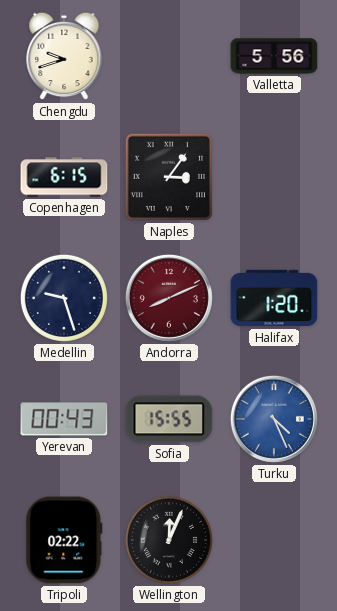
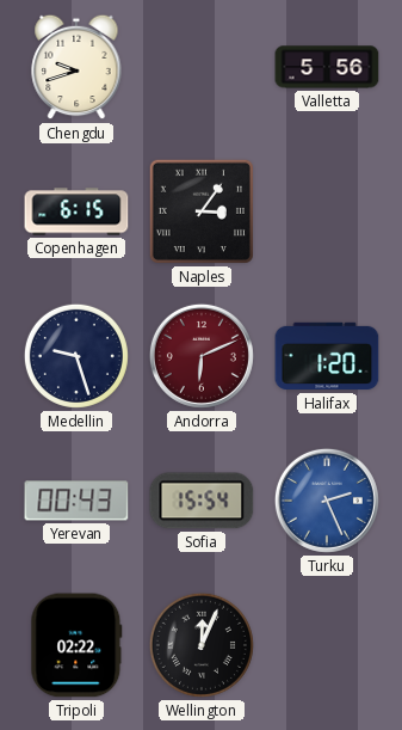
Andorra: 8:11 -> 6:11
Sofia: 15:55 -> 15:54
Turku: 4:26 -> 2:26
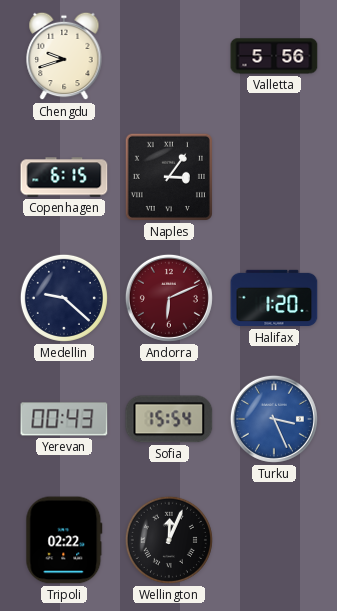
Medellin: 9:27 -> 9:22
Turku: 2:26 -> 3:26
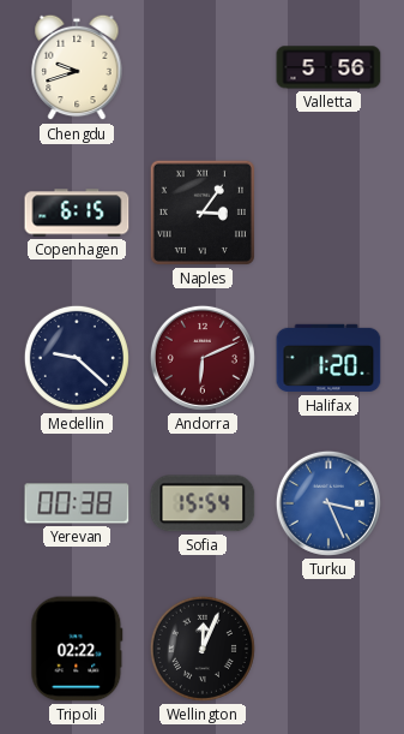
Yerevan: 00:43 -> 00:38
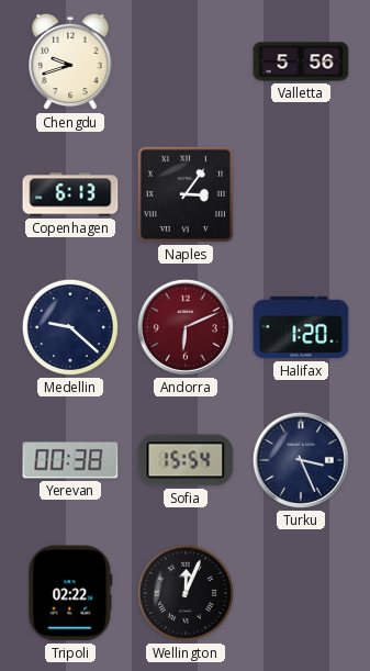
Copenhagen: 6:15 -> 6:13
Turku dial: blue -> navy
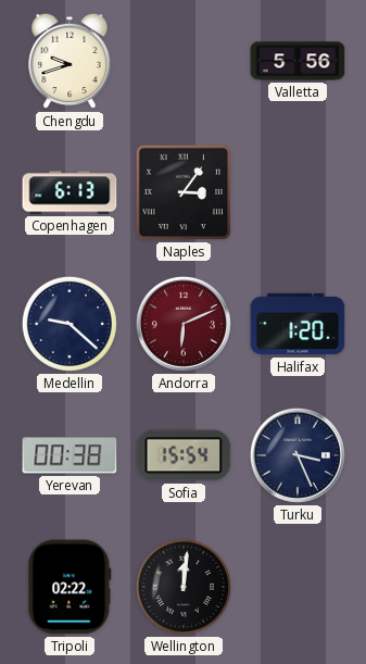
Wellington: 12:04 -> 12:01
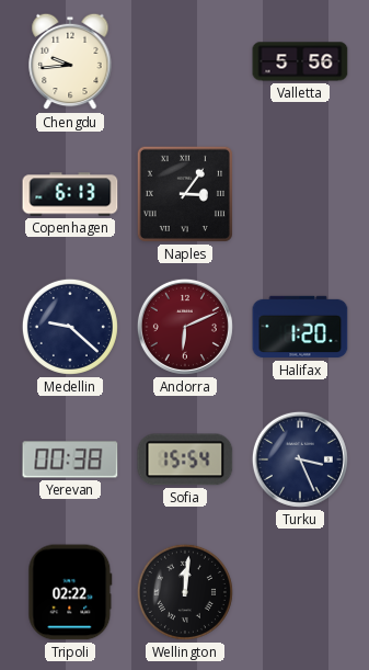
Chengdu: 9:42 -> 9:44
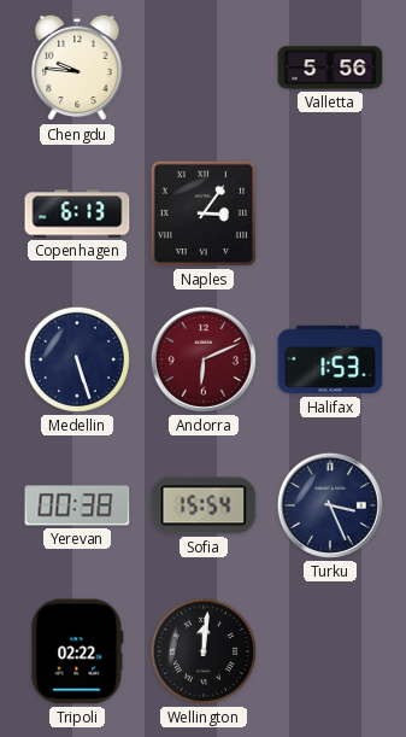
Chengdu: 9:44 -> 9:46
Medellin: 9:22 -> 5:27
Halifax: 1:20 -> 1:53
